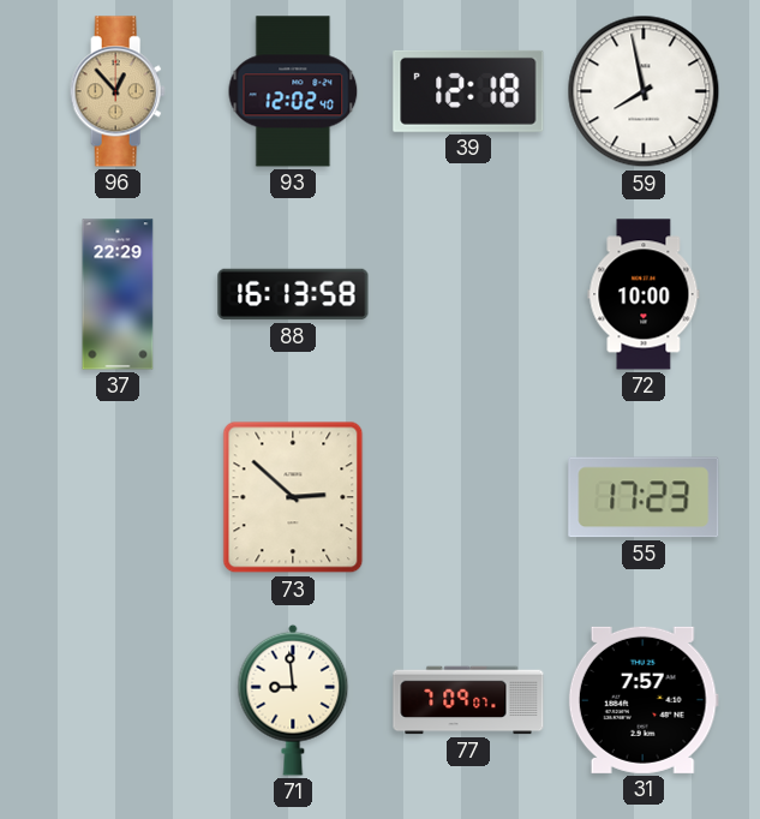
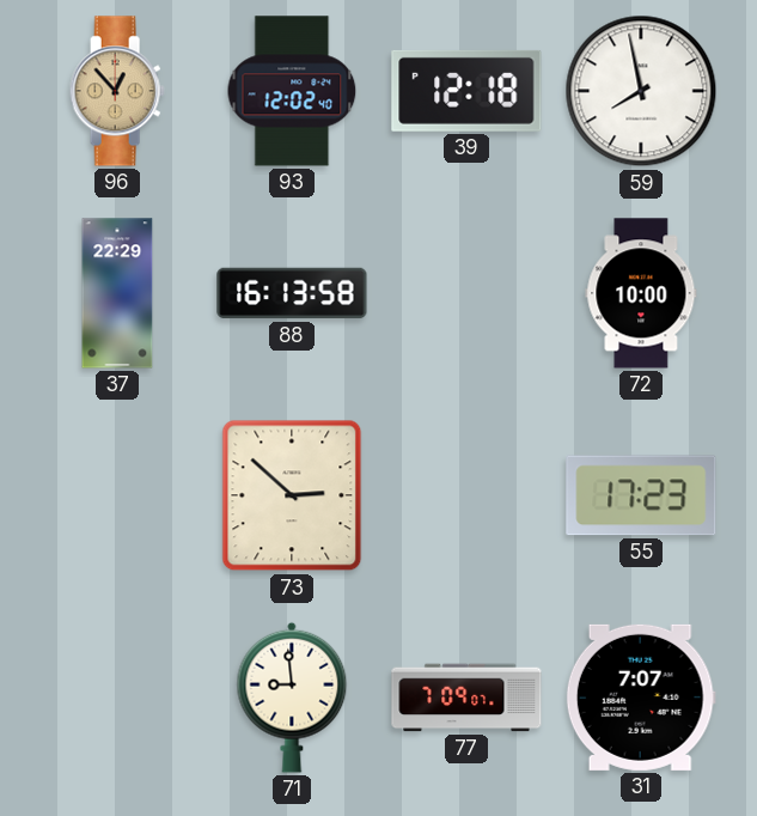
31: 7:57 -> 7:07
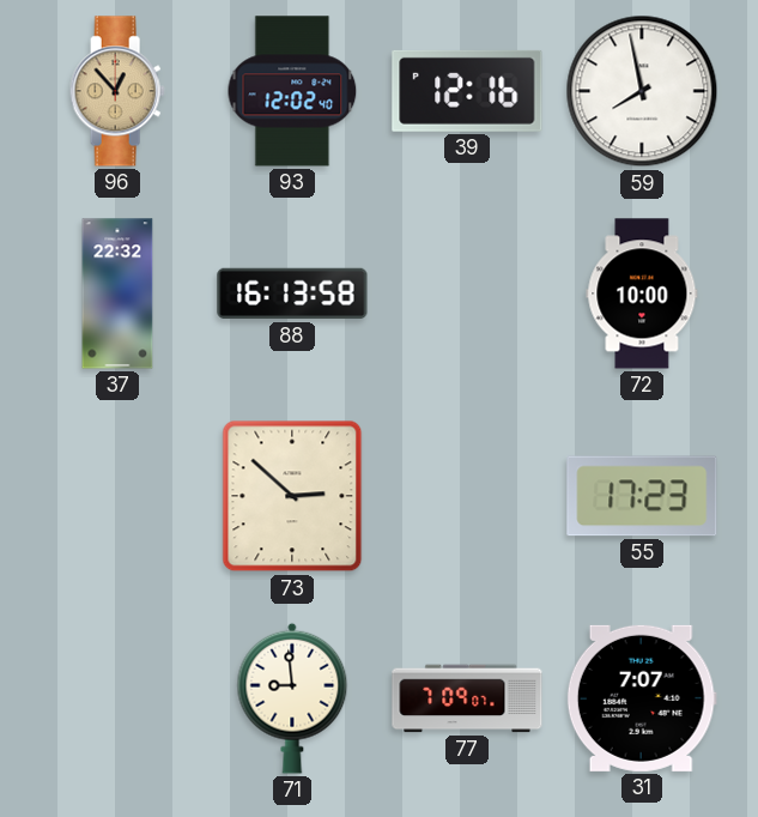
39: 12:18 -> 12:16
37: 22:29 -> 22:32
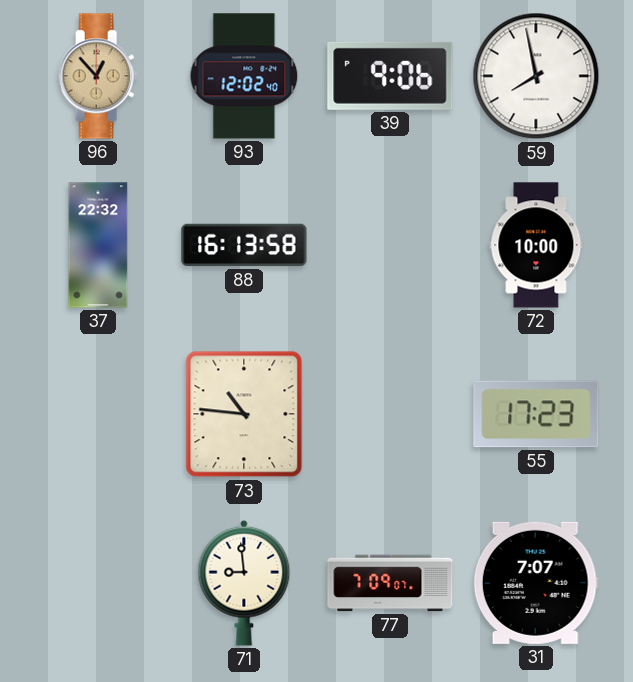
39: 12:16 -> 9:06
73: 2:52 -> 10:46
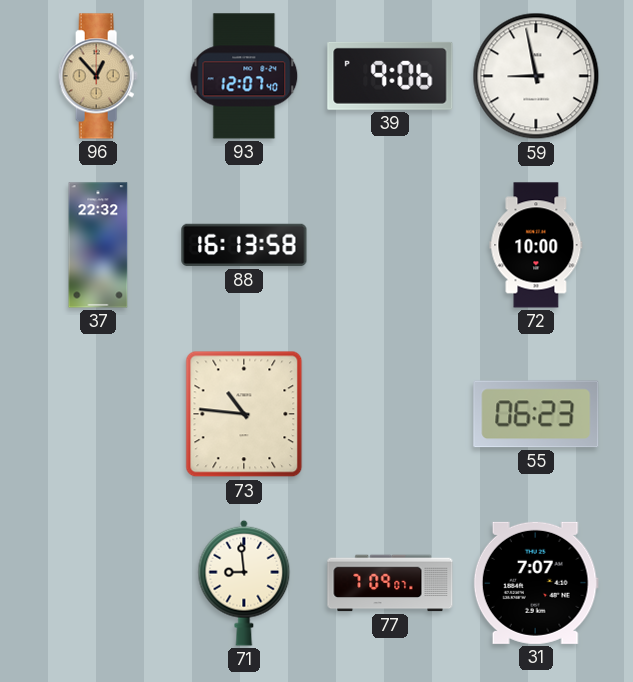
93: 12:02 -> 12:07
59: 7:58 -> 8:58
55: 17:23 -> 06:23
